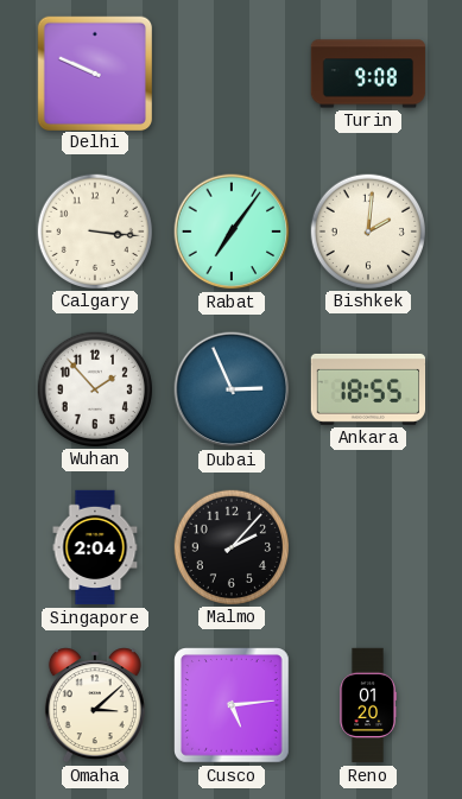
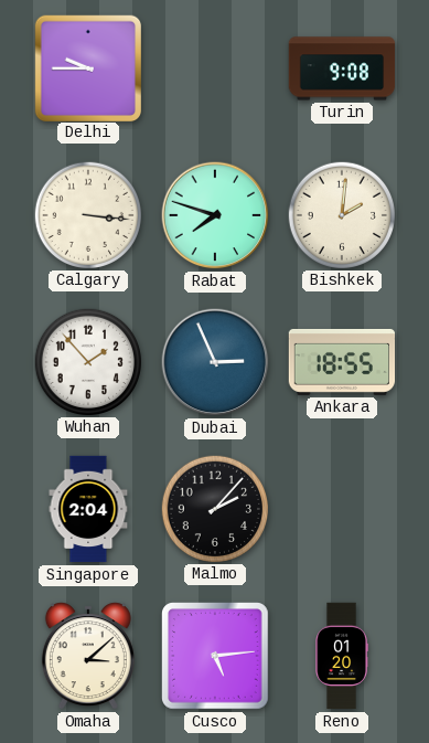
Delhi: 9:49 -> 9:45
Rabat: 7:06 -> 7:48
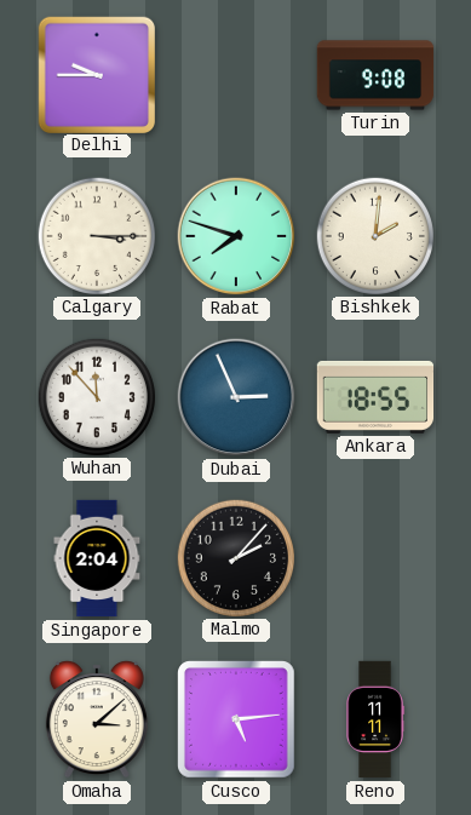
Calgary: 3:16 -> 3:15
Wuhan: 1:53 -> 11:53
Reno: 01:20 -> 11:11
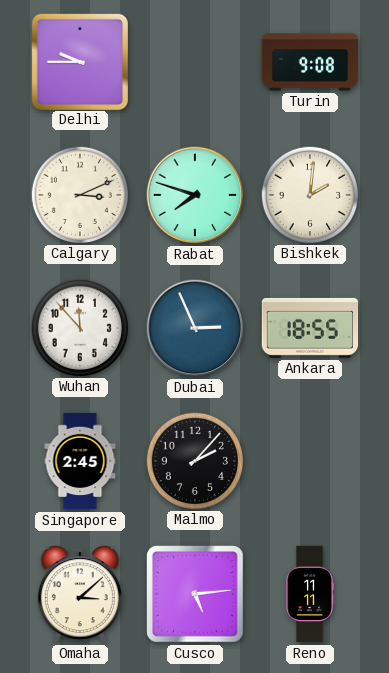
Calgary: 3:15 -> 3:11
Singapore: 2:04 -> 2:45
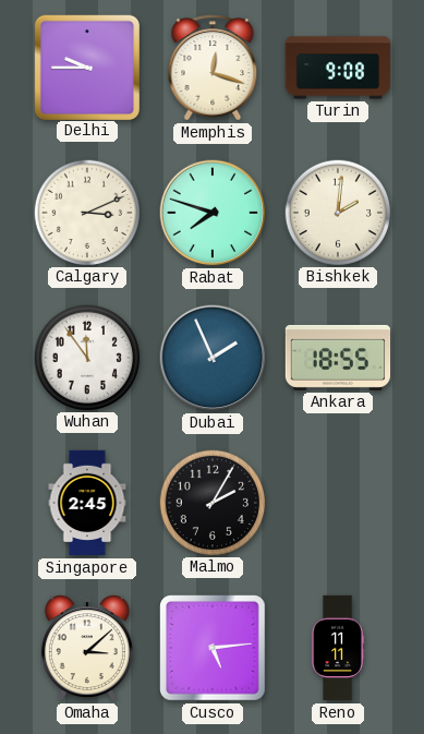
Memphis: none -> 12:18
Wuhan: 11:53 -> 11:54
Dubai: 2:56 -> 1:56
Malmo: 2:07 -> 2:05
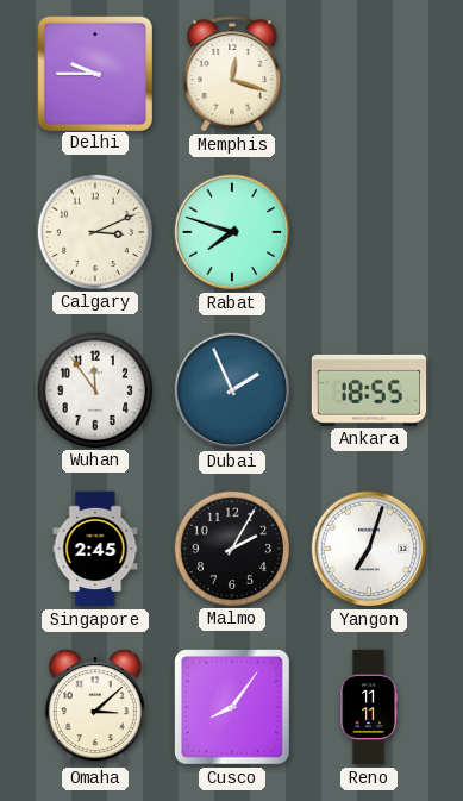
Turin: 9:08 -> none
Bishkek: 2:01 -> none
Yangon: none -> 7:03
Cusco: 5:14 -> 8:06
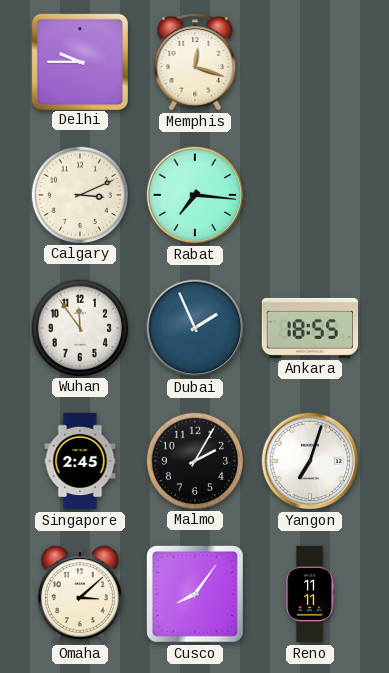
Rabat: 7:48 -> 7:16
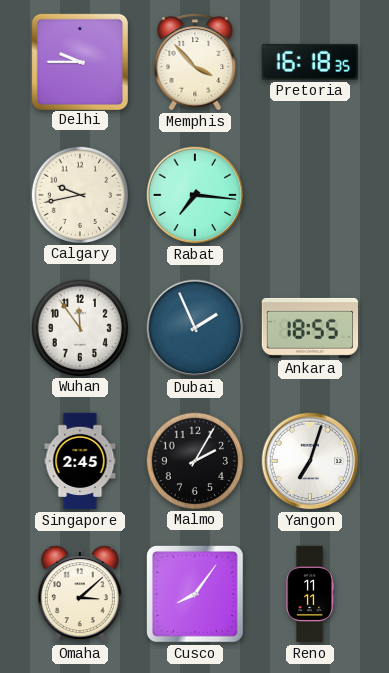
Memphis: 12:18 -> 3:53
Pretoria: none -> 16:18
Calgary: 3:11 -> 9:43
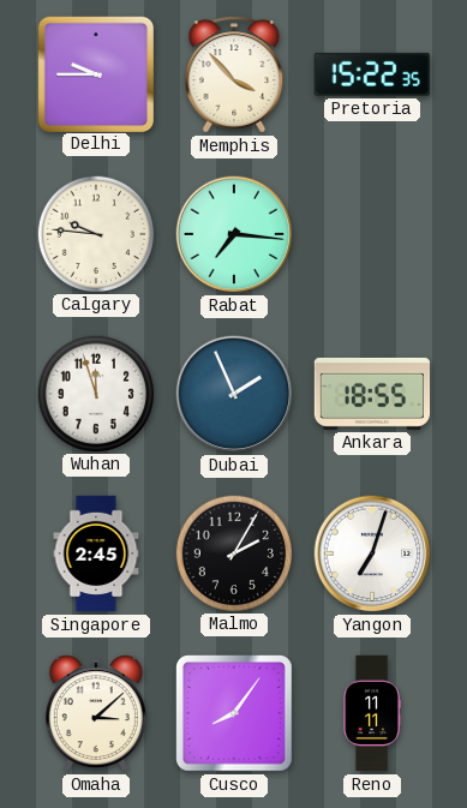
Pretoria: 16:18 -> 15:22
Calgary: 9:43 -> 9:46
Wuhan: 11:54 -> 11:57
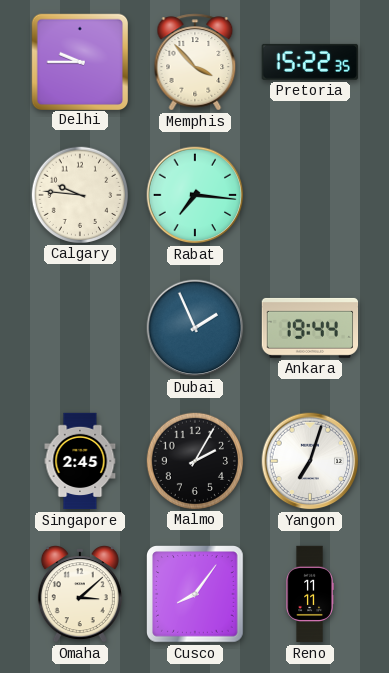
Wuhan: 11:57 -> none
Ankara: 18:55 -> 19:44
